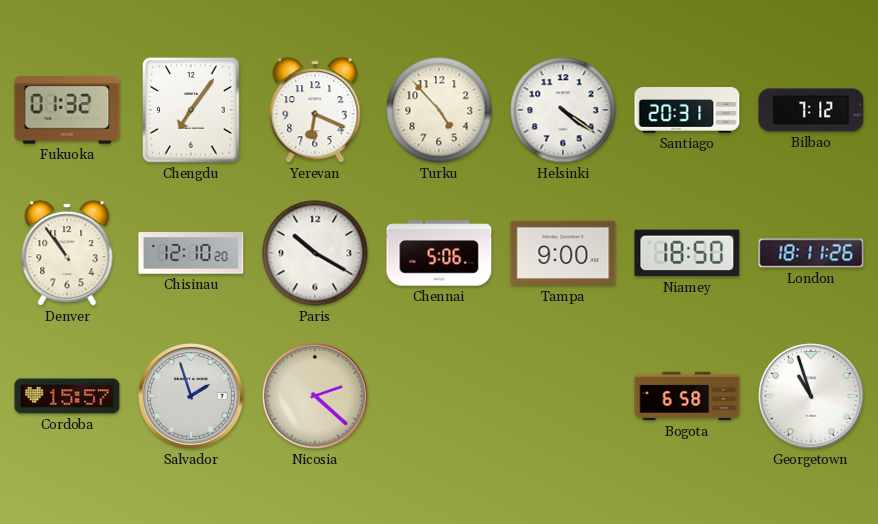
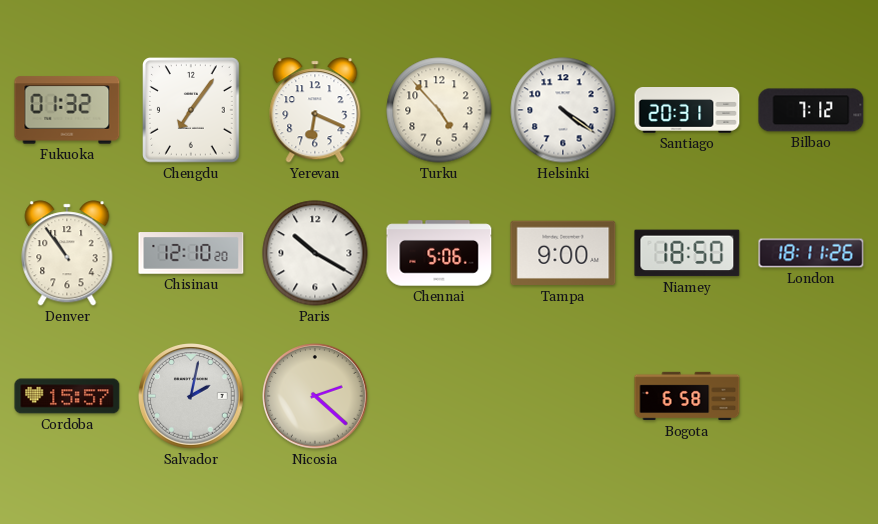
Salvador: 1:57 -> 2:02
Georgetown: 10:57 -> none
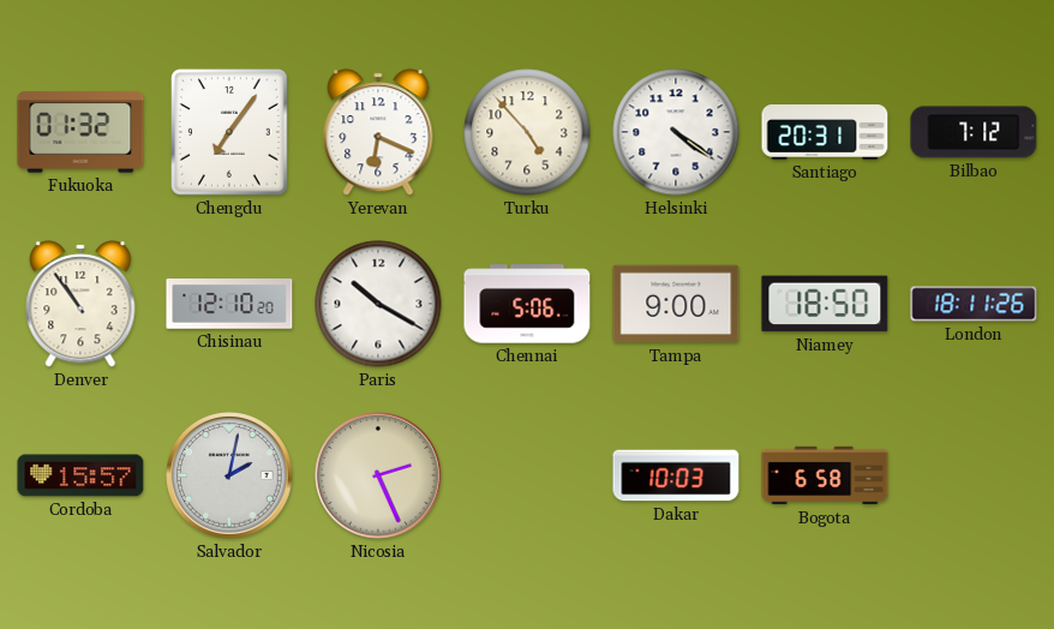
Nicosia: 2:22 -> 2:26
Dakar: none -> 10:03
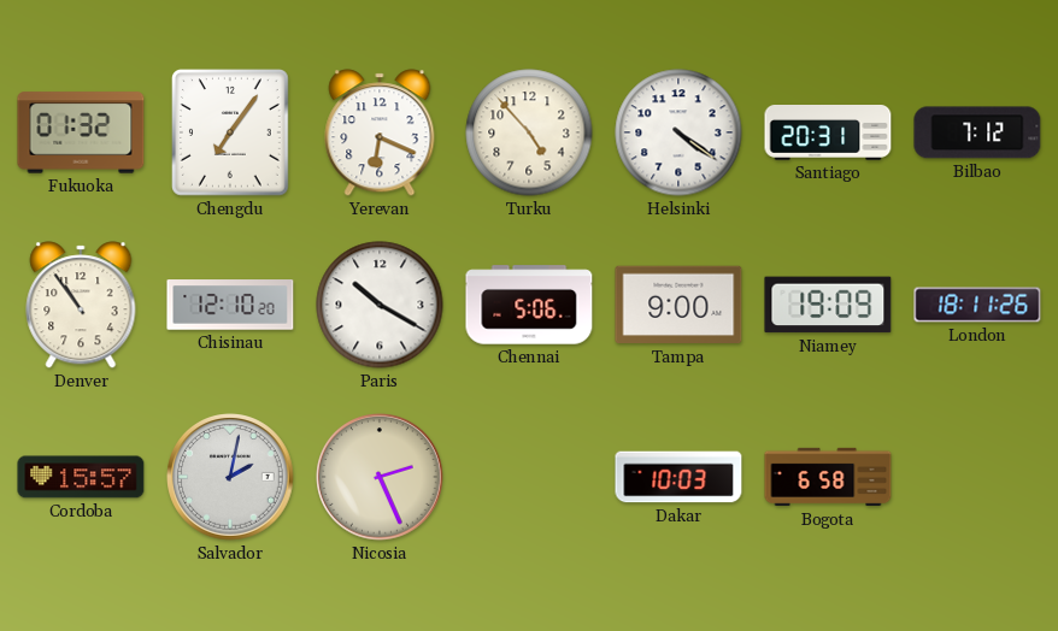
Niamey: 18:50 -> 19:09
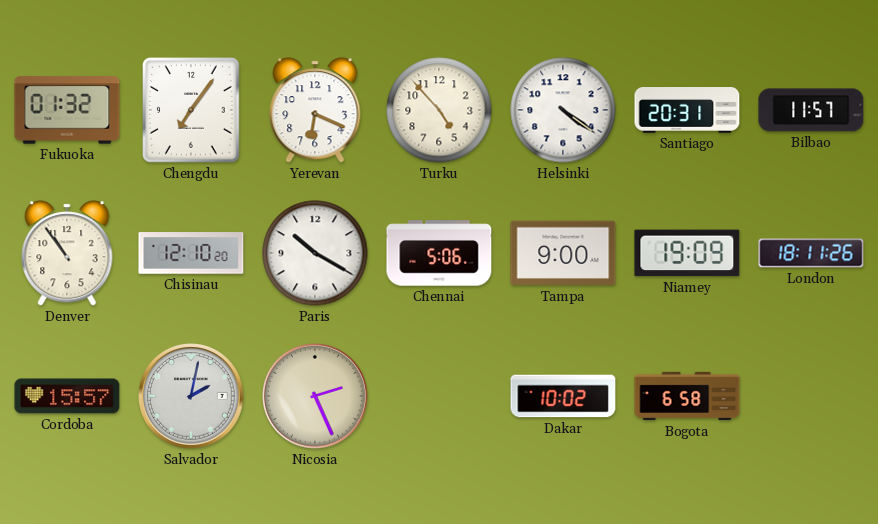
Bilbao: 7:12 -> 11:57
Dakar: 10:03 -> 10:02
